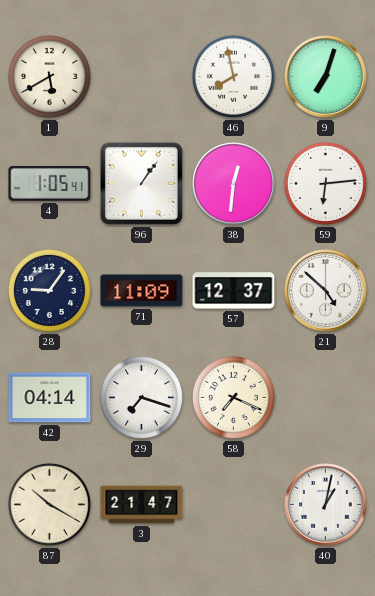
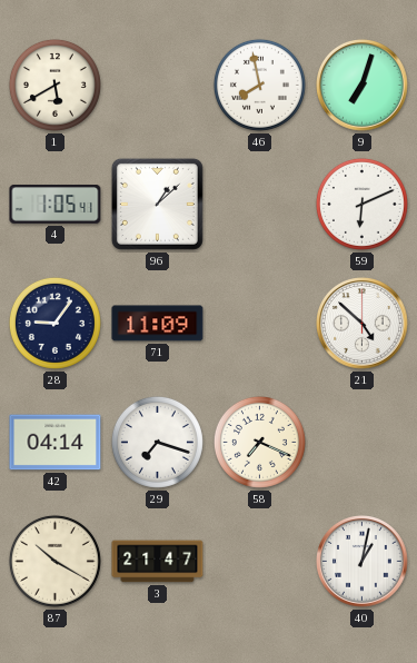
96: 1:06 -> 1:08
38: 12:31 -> none
59: 6:14 -> 6:11
57: 12:37 -> none
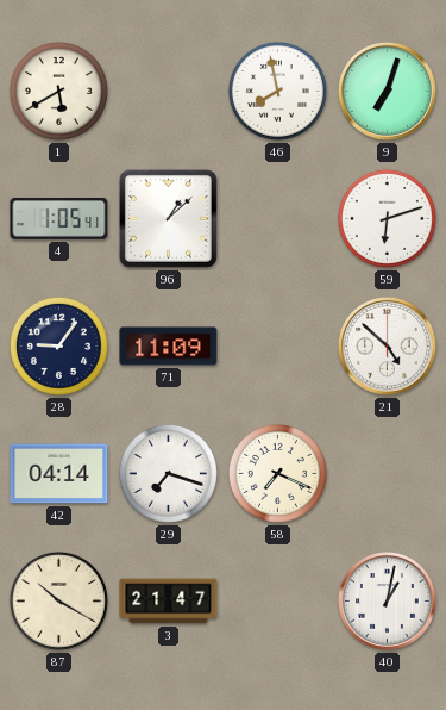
59: 6:11 -> 6:12
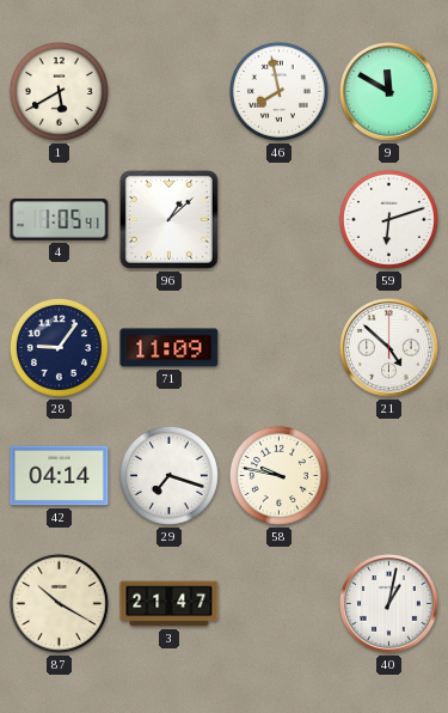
9: 7:03 -> 11:50
58: 7:19 -> 9:47
